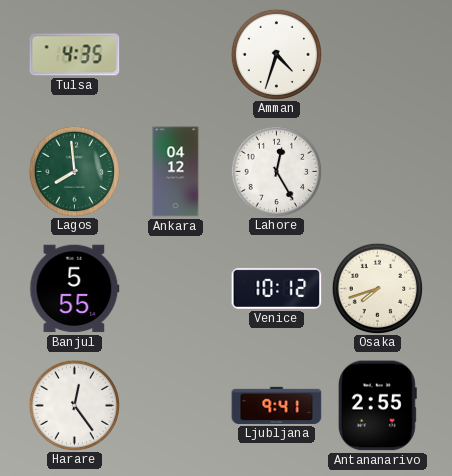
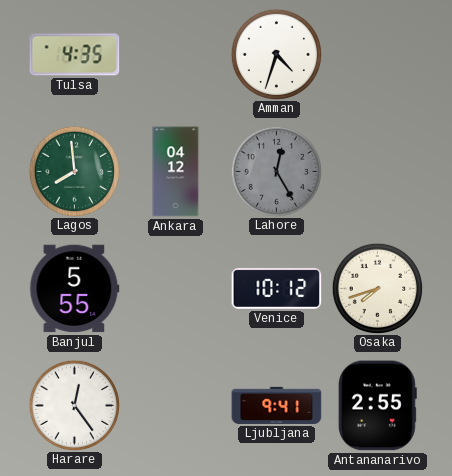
Lahore dial: white -> grey
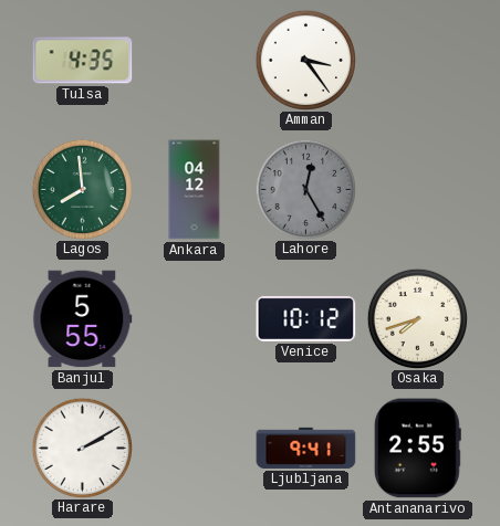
Amman: 4:33 -> 3:24
Harare: 12:24 -> 2:10
